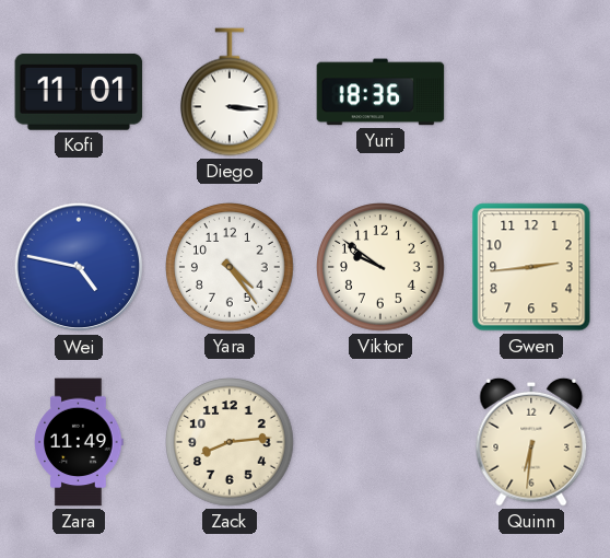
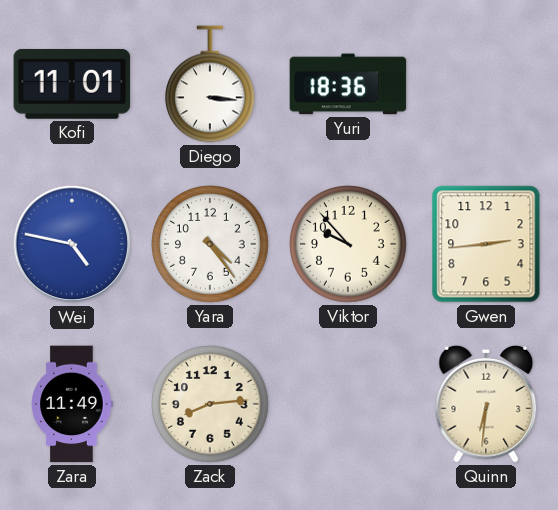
Viktor: 9:51 -> 9:53
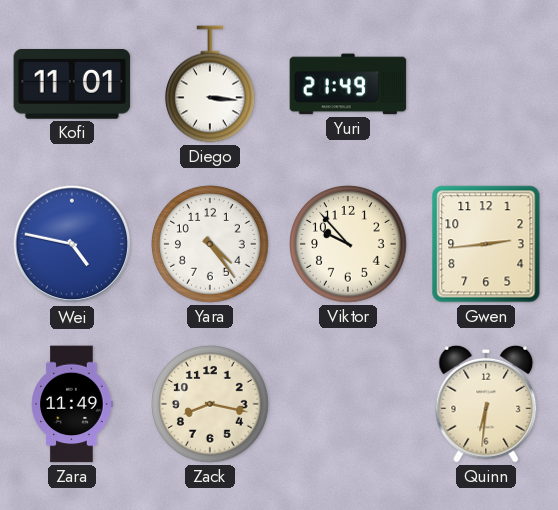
Yuri: 18:36 -> 21:49
Zack: 8:14 -> 8:17
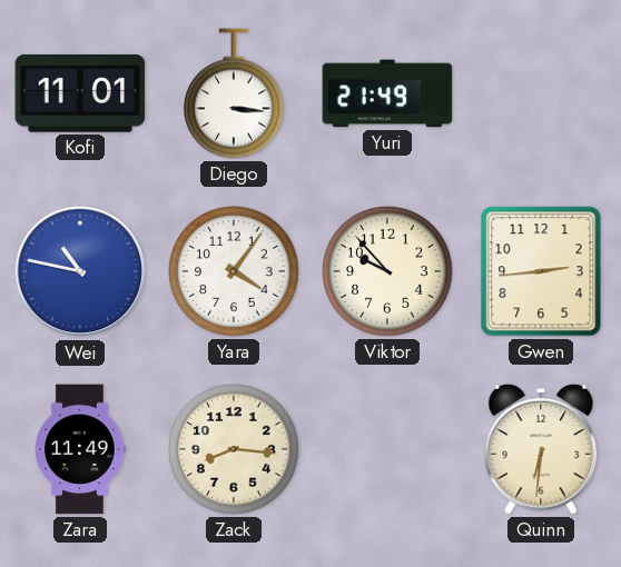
Wei: 4:47 -> 10:47
Yara: 4:24 -> 4:06
Zack: 8:17 -> 8:16
